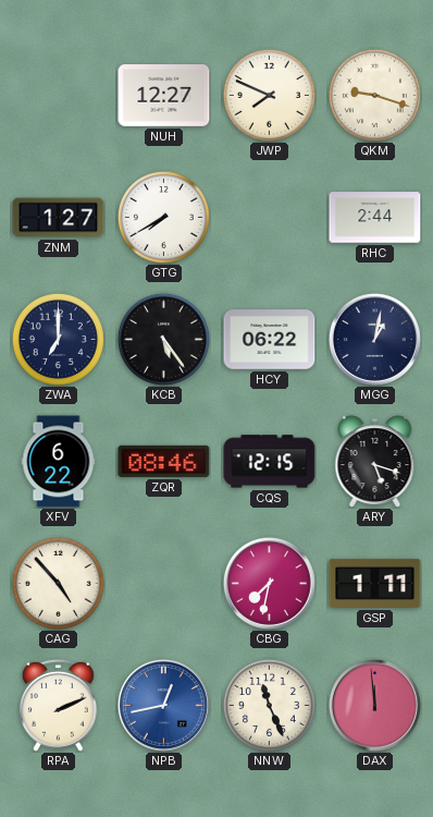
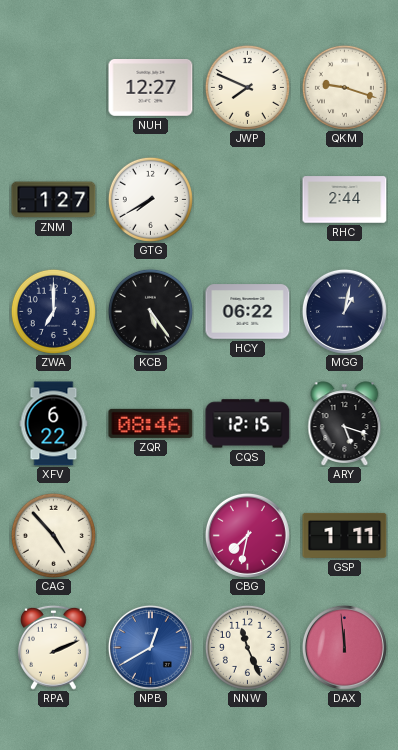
NPB: 12:43 -> 12:40
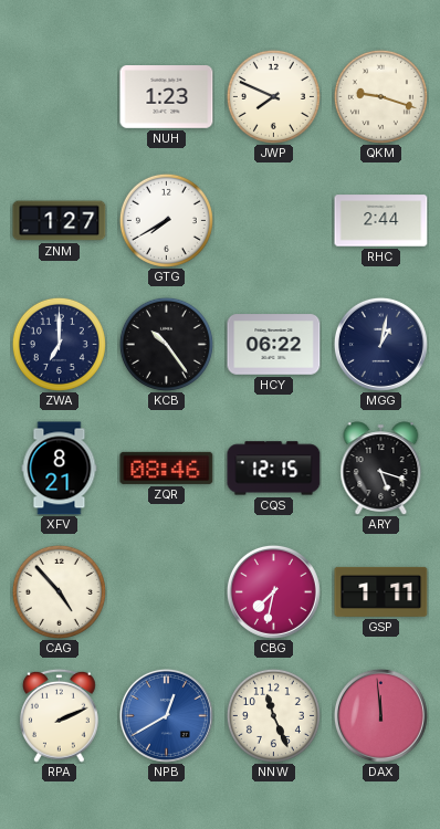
NUH: 12:27 -> 1:23
KCB: 5:24 -> 10:24
XFV: 6:22 -> 8:21
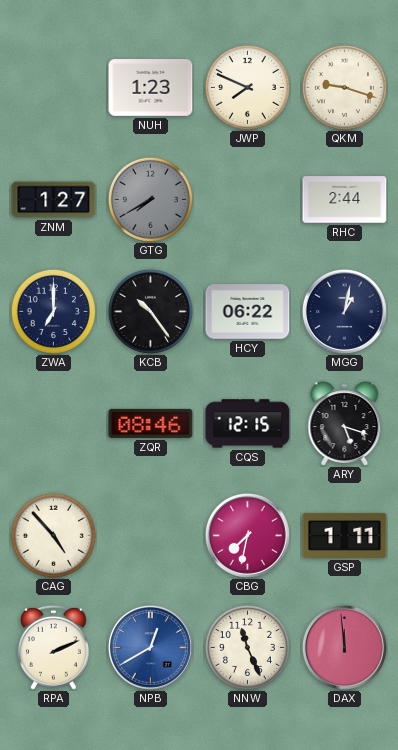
GTG dial: white -> grey
XFV: 8:21 -> none
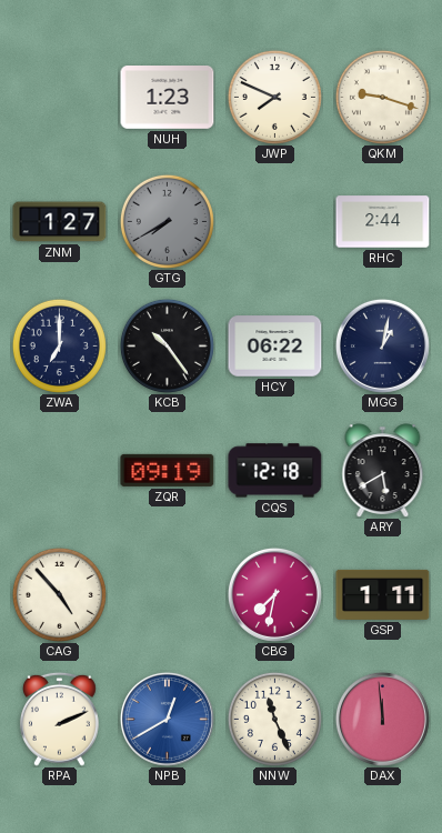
ZQR: 08:46 -> 09:19
CQS: 12:15 -> 12:18
ARY: 5:18 -> 5:40
